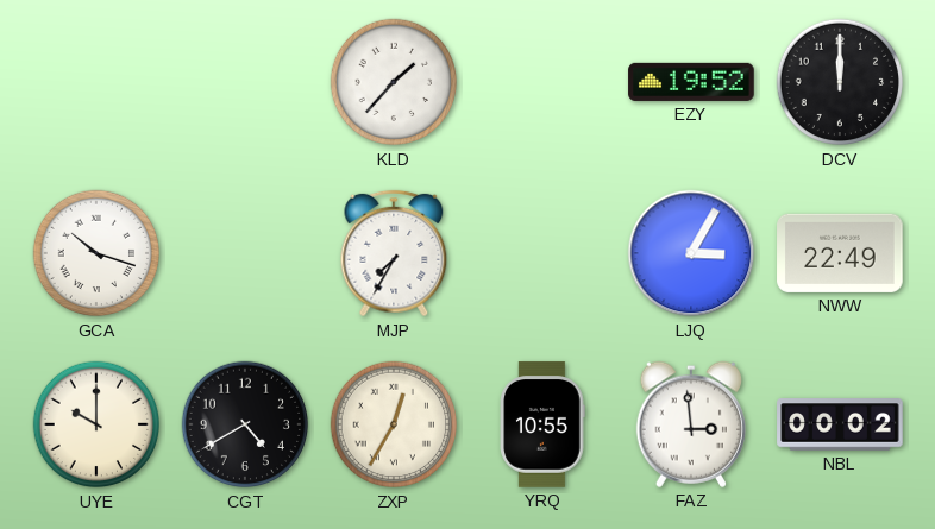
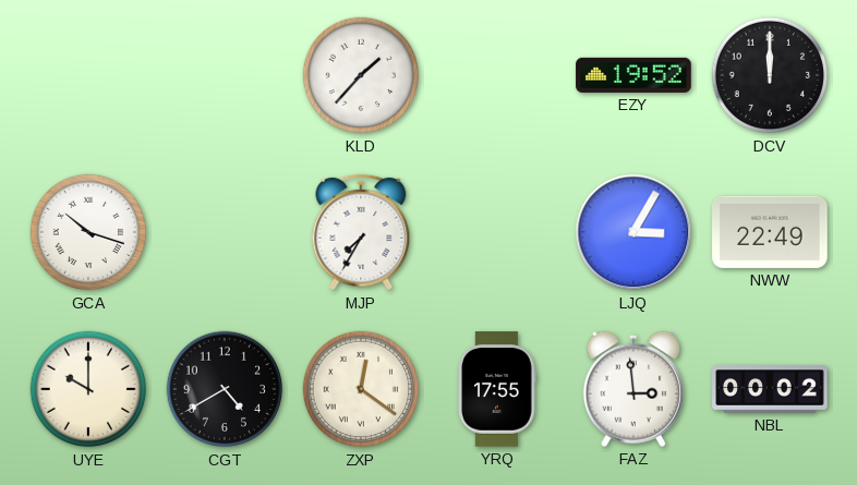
ZXP: 12:35 -> 12:21
YRQ: 10:55 -> 17:55
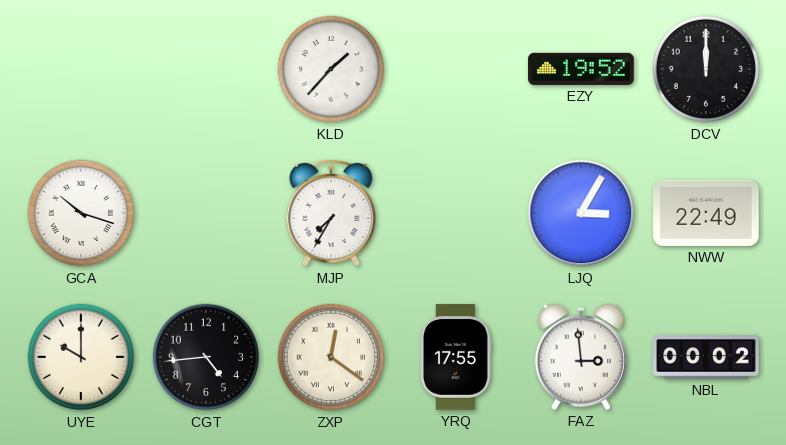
CGT: 4:40 -> 4:44
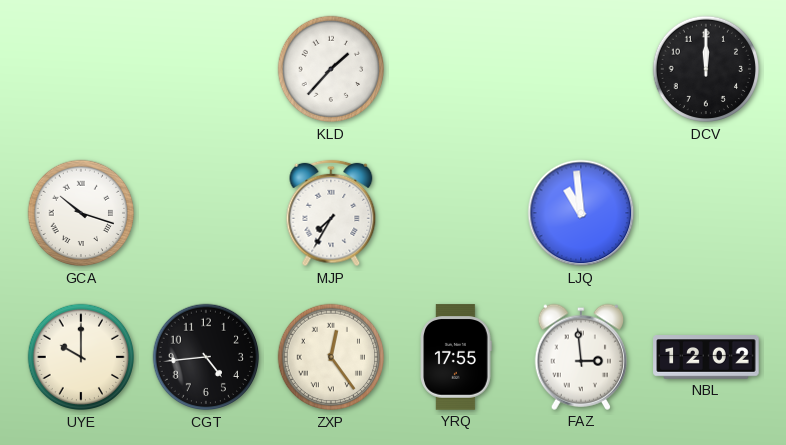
EZY: 19:52 -> none
LJQ: 3:05 -> 10:59
NWW: 22:49 -> none
ZXP: 12:21 -> 12:24
NBL: 00:02 -> 12:02
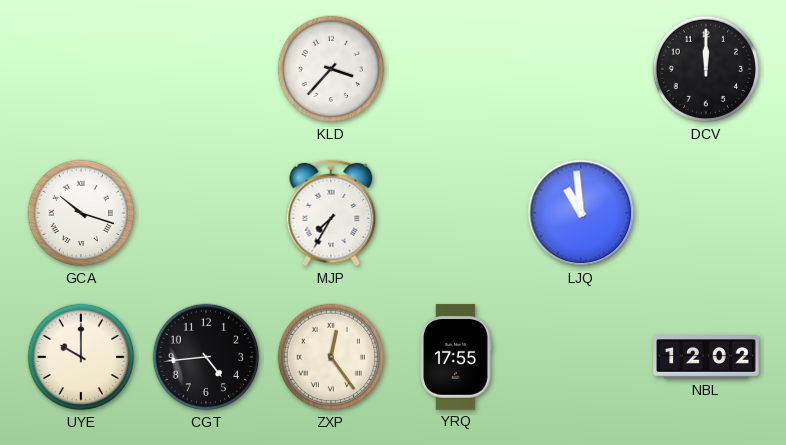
KLD: 1:37 -> 3:37
FAZ: 2:59 -> none
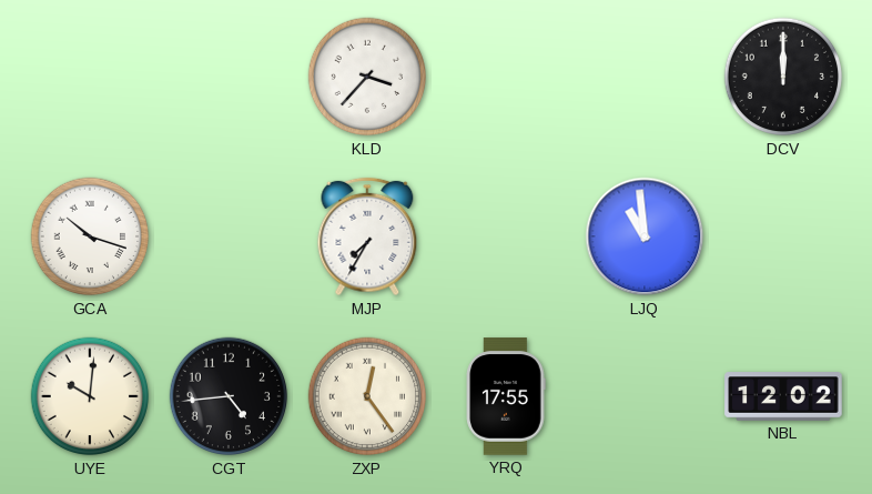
UYE: 10:00 -> 10:01
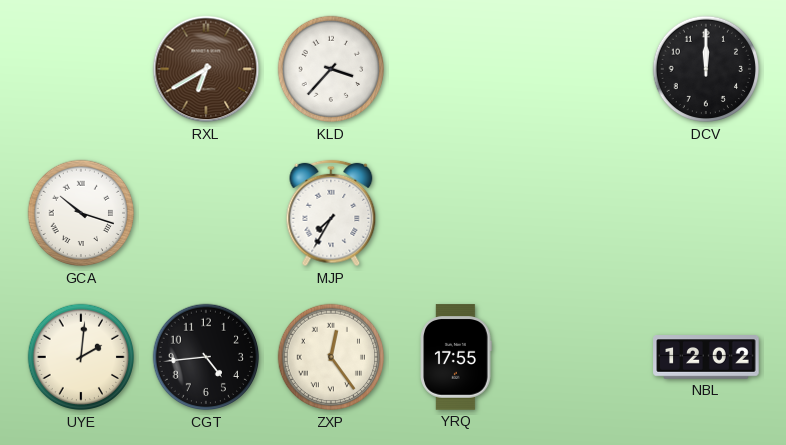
RXL: none -> 6:40
LJQ: 10:59 -> none
UYE: 10:01 -> 2:01
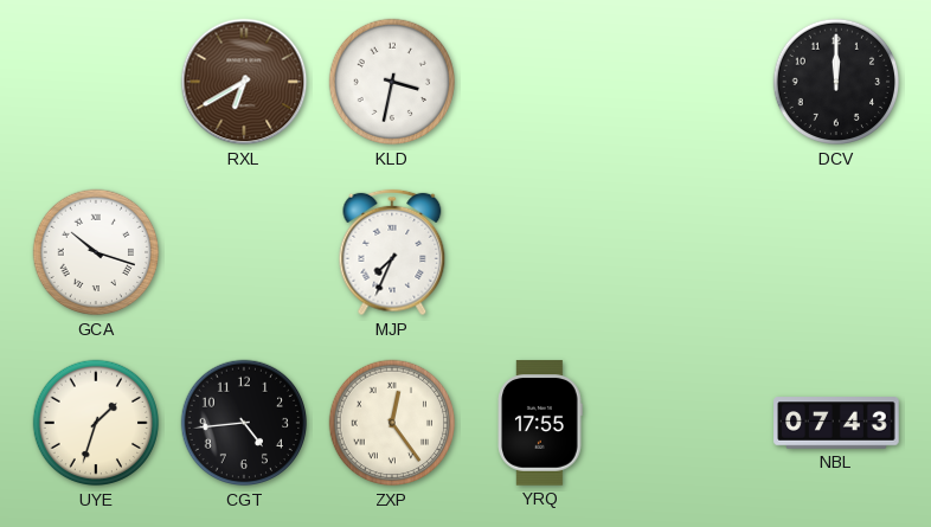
KLD: 3:37 -> 3:32
MJP: 7:35 -> 7:34
UYE: 2:01 -> 1:33
NBL: 12:02 -> 07:43
